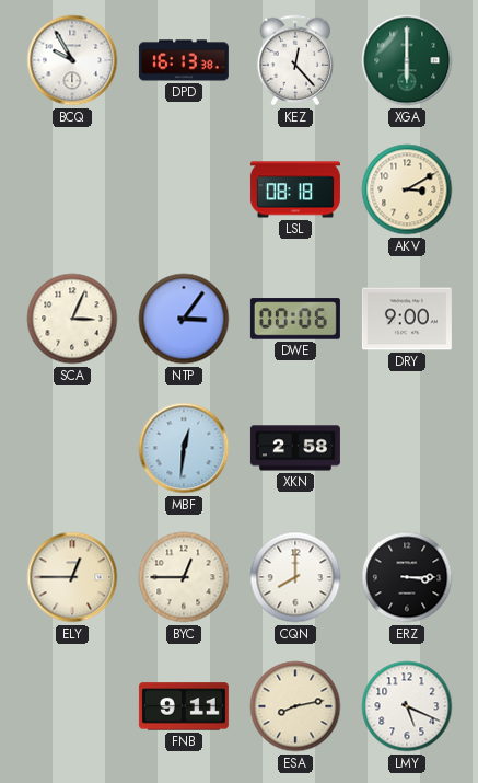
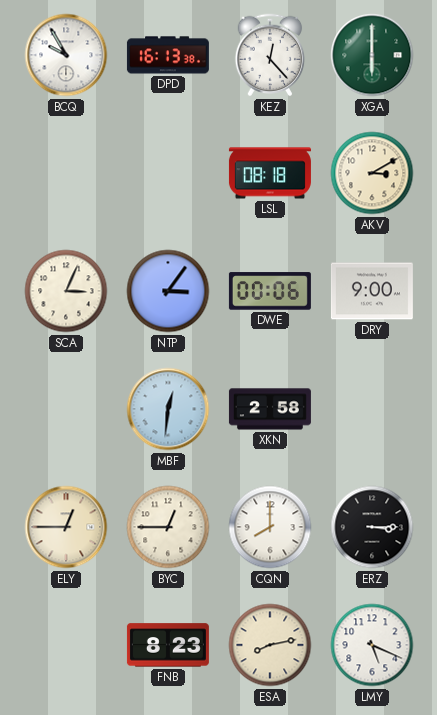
FNB: 9:11 -> 8:23
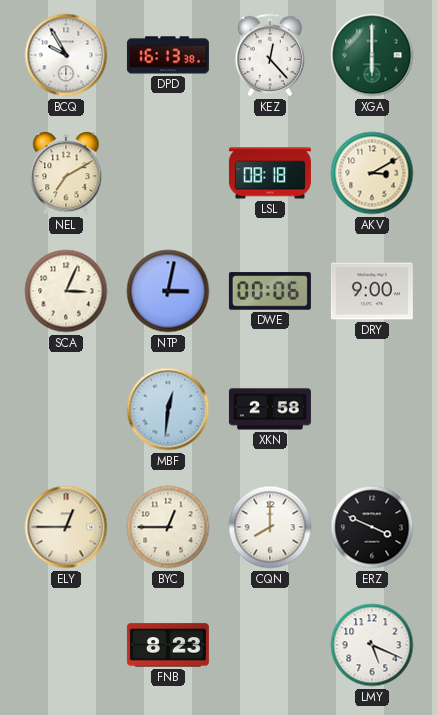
NEL: none -> 7:10
NTP: 3:06 -> 3:02
ERZ: 3:15 -> 3:49
ESA: 8:13 -> none
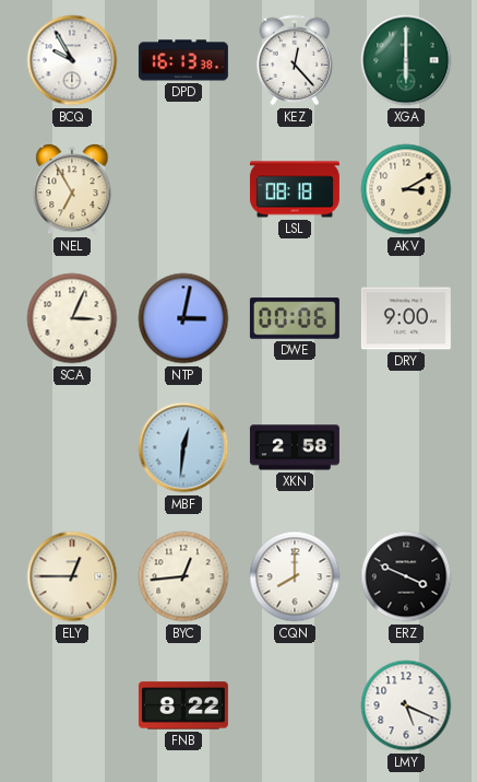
NEL: 7:10 -> 6:55
BYC: 12:45 -> 12:44
FNB: 8:23 -> 8:22
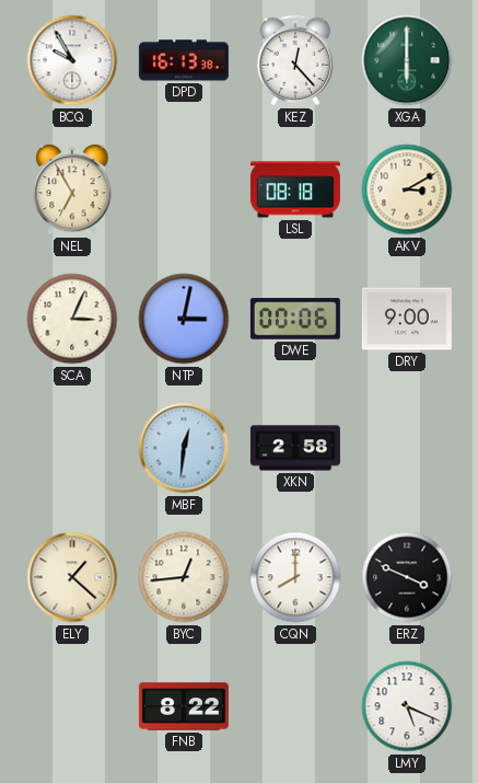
ELY: 12:45 -> 1:22
